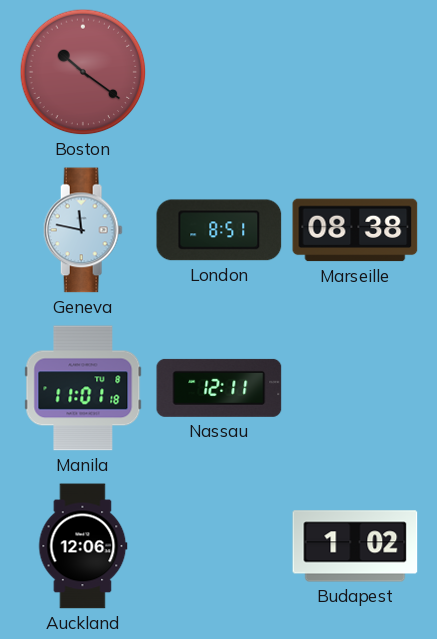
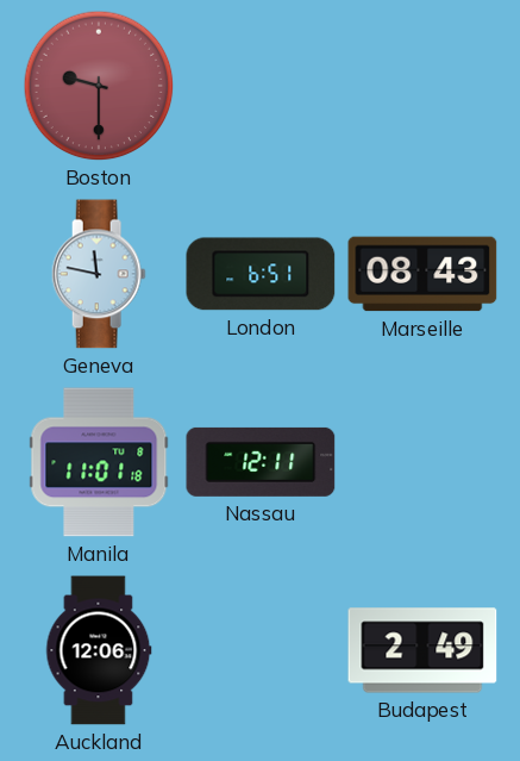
Boston: 10:21 -> 9:30
London: 8:51 -> 6:51
Marseille: 08:38 -> 08:43
Budapest: 1:02 -> 2:49
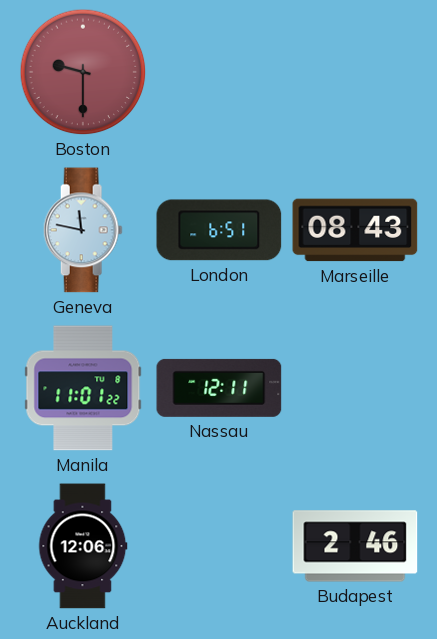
Manila: 11:01:18 -> 11:01:22
Budapest: 2:49 -> 2:46
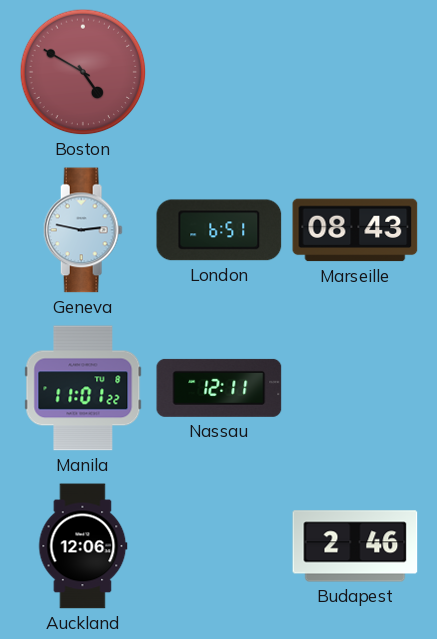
Boston: 9:30 -> 4:50
Geneva: 11:47 -> 2:47
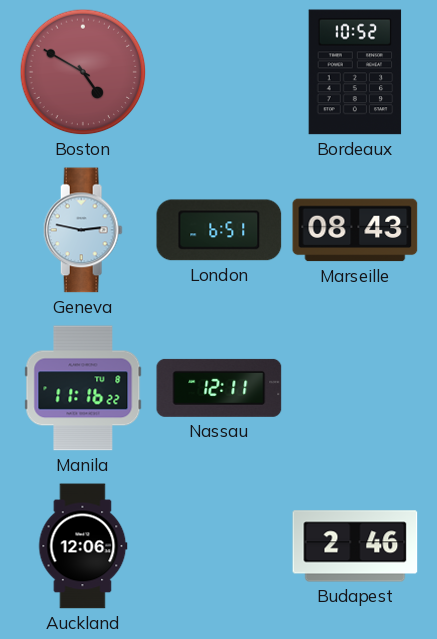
Bordeaux: none -> 10:52
Manila: 11:01 -> 11:16
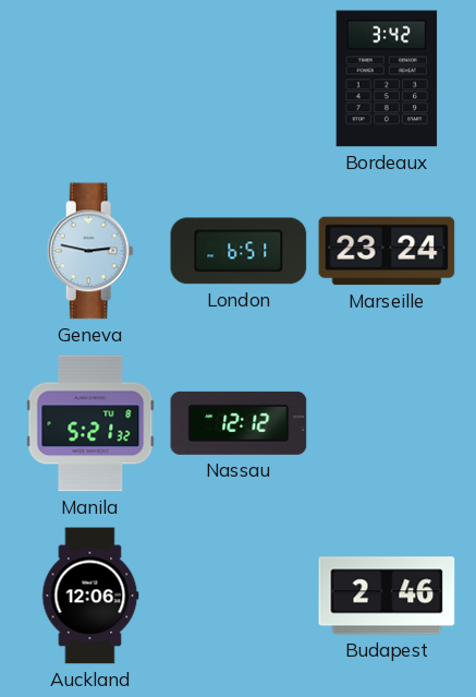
Boston: 4:50 -> none
Bordeaux: 10:52 -> 3:42
Marseille: 08:43 -> 23:24
Manila: 11:16 -> 5:21
Nassau: 12:11 -> 12:12
